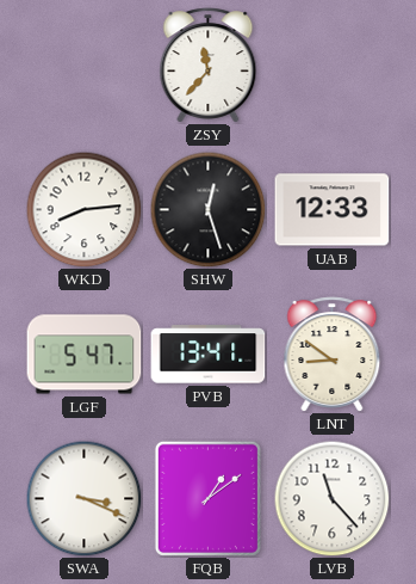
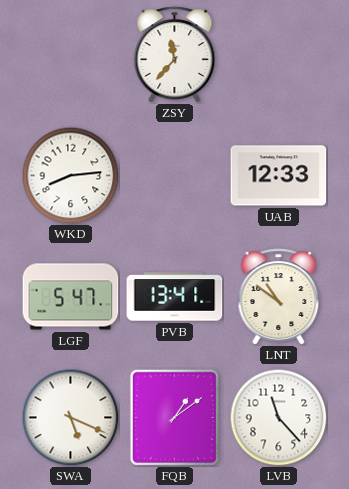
SHW: 12:27 -> none
LNT: 8:51 -> 10:51
SWA: 3:19 -> 5:19
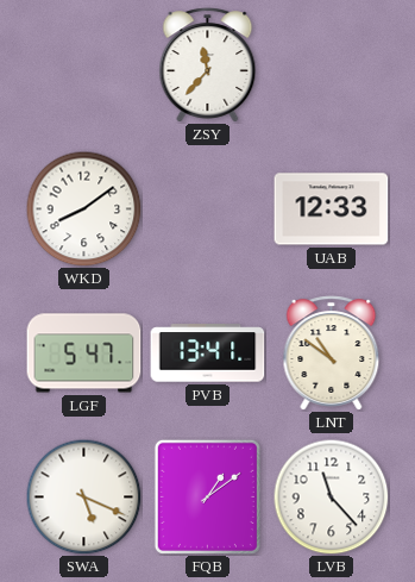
WKD: 8:14 -> 8:09
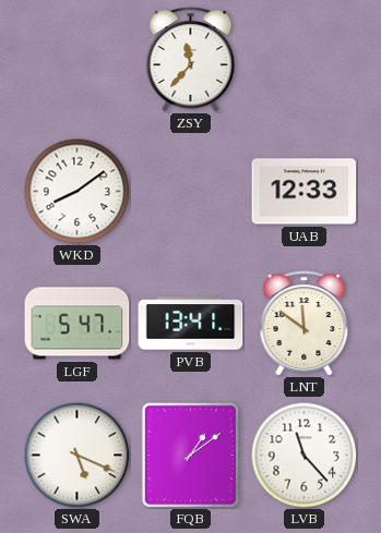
LNT: 10:51 -> 11:51
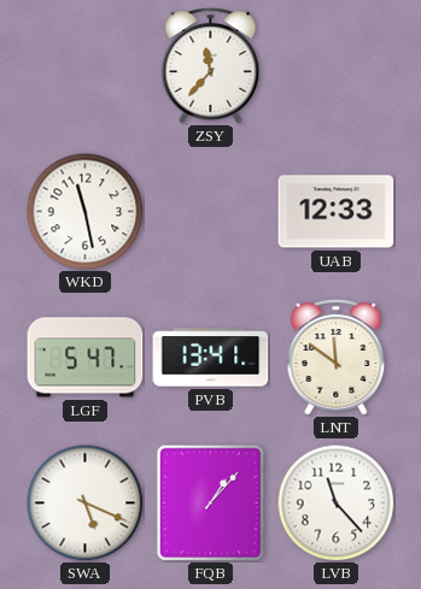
WKD: 8:09 -> 11:28
FQB: 1:09 -> 1:07
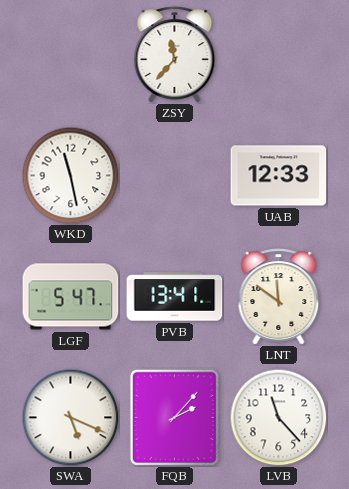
FQB: 1:07 -> 2:07
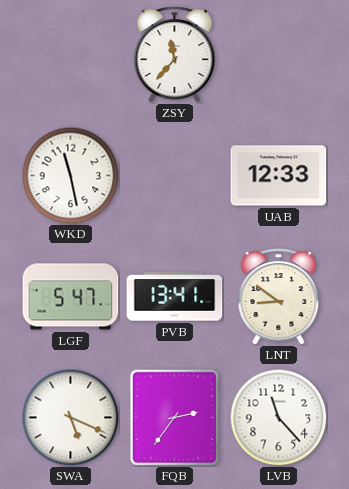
LNT: 11:51 -> 8:51
FQB: 2:07 -> 2:36
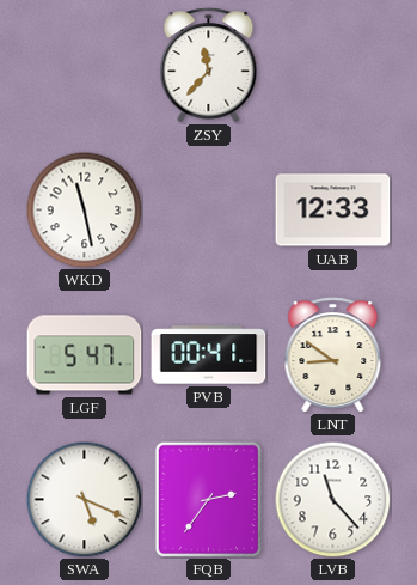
PVB: 13:41 -> 00:41
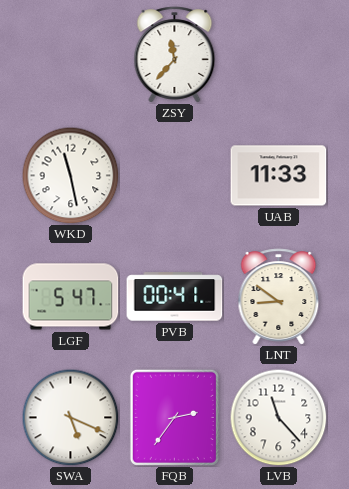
UAB: 12:33 -> 11:33
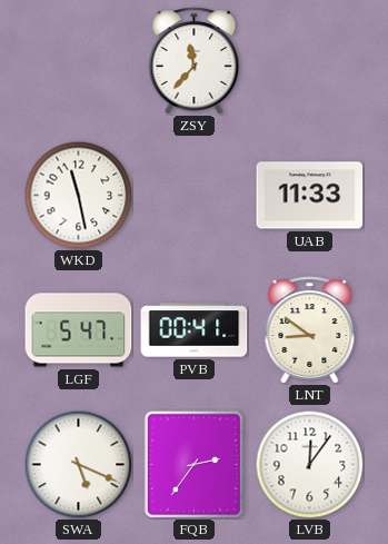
LVB: 11:23 -> 12:06
